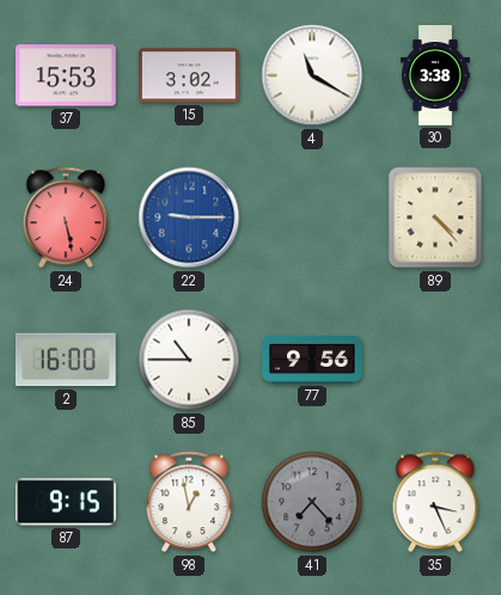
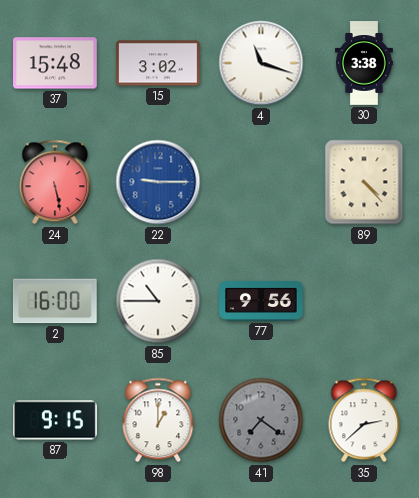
37: 15:53 -> 15:48
4: 11:20 -> 11:18
98: 12:58 -> 1:00
41: 7:23 -> 7:21
35: 3:26 -> 2:38
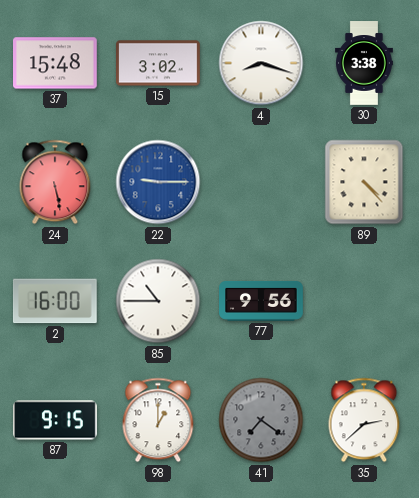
4: 11:18 -> 8:18
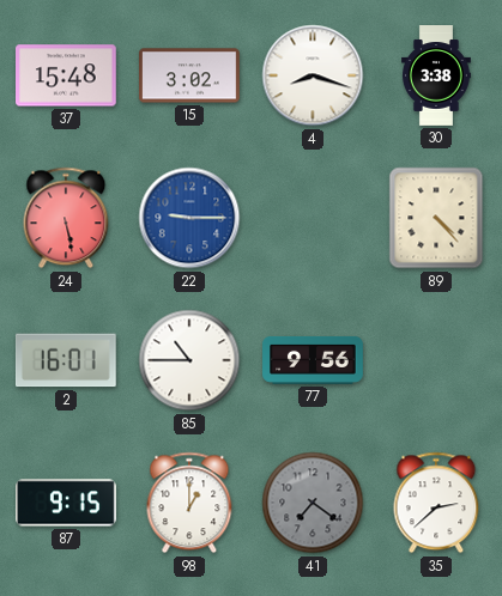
2: 16:00 -> 16:01
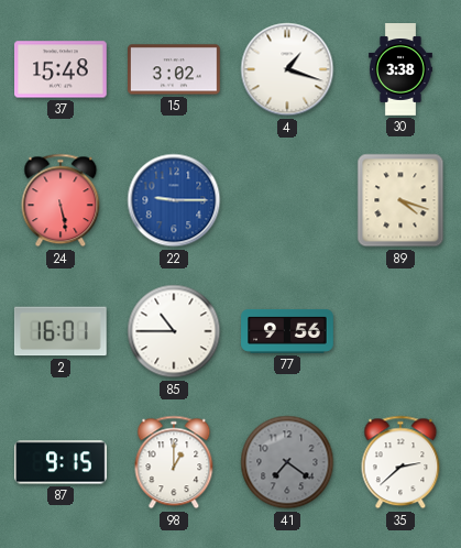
4: 8:18 -> 1:18
89: 4:23 -> 4:18
